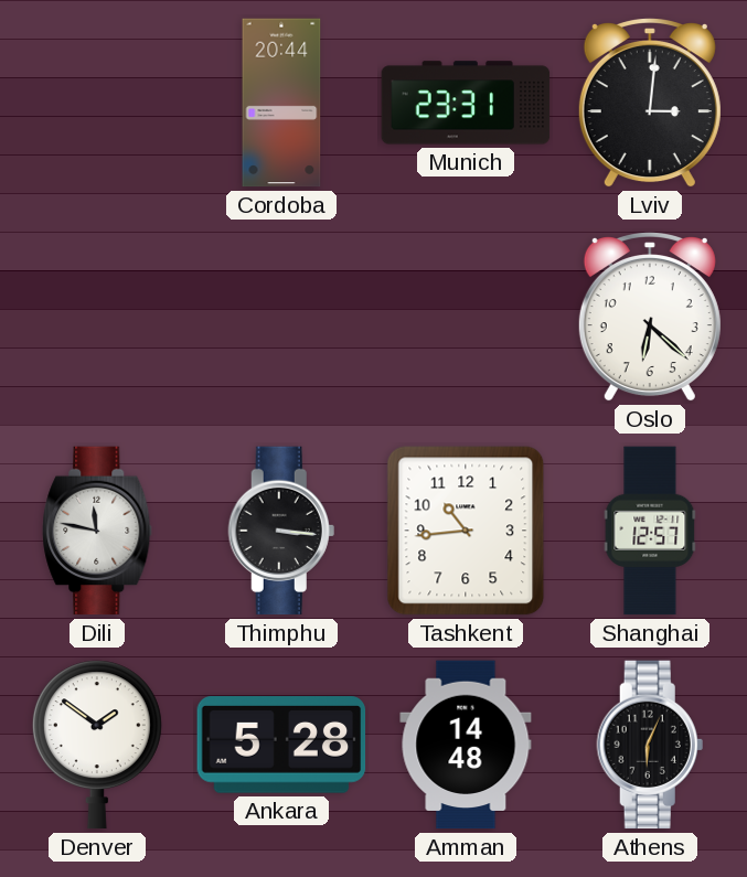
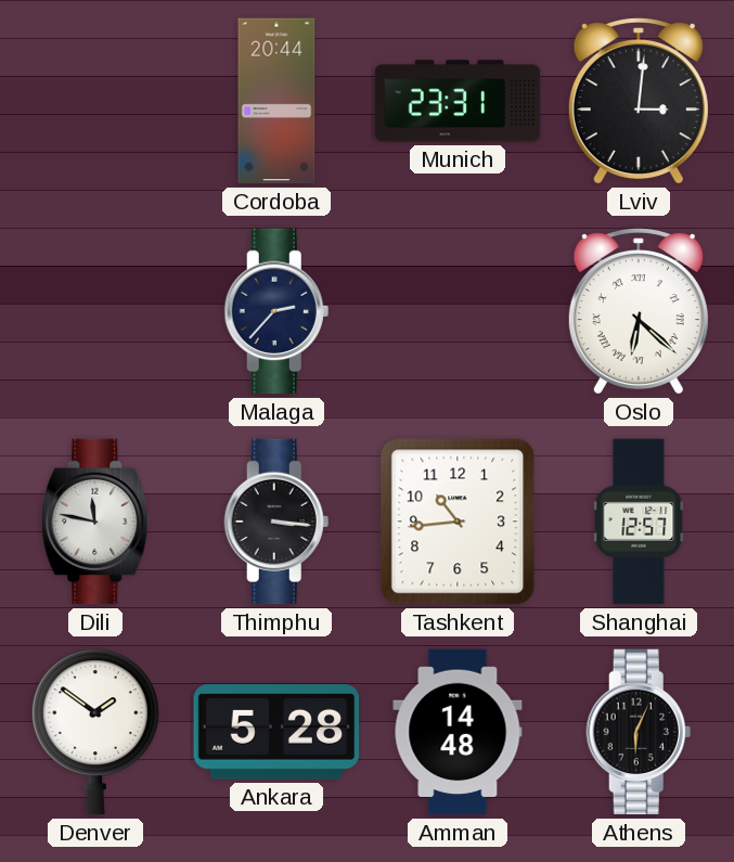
Malaga: none -> 2:37
Oslo numerals: Arabic -> Roman
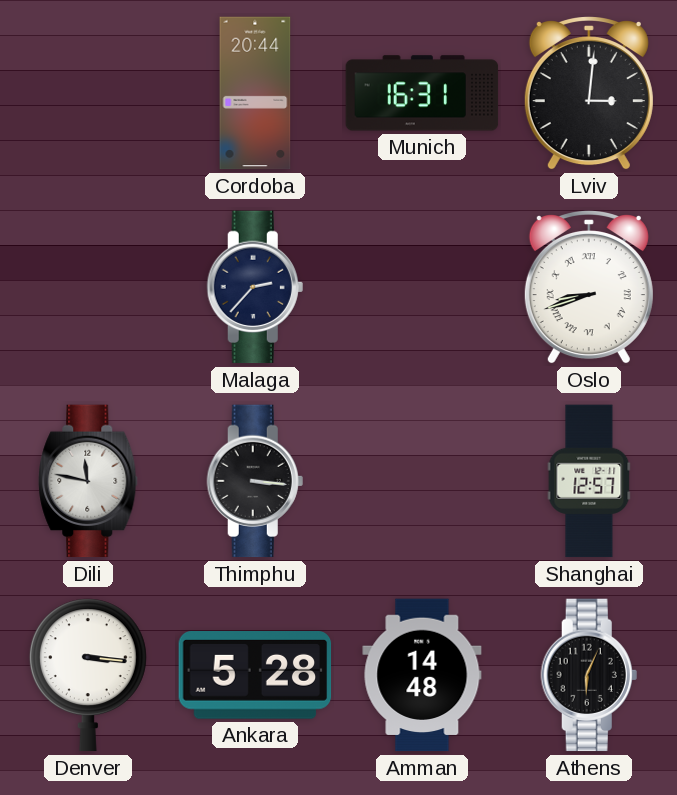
Munich: 23:31 -> 16:31
Oslo: 6:22 -> 8:42
Tashkent: 10:44 -> none
Denver: 1:51 -> 3:16
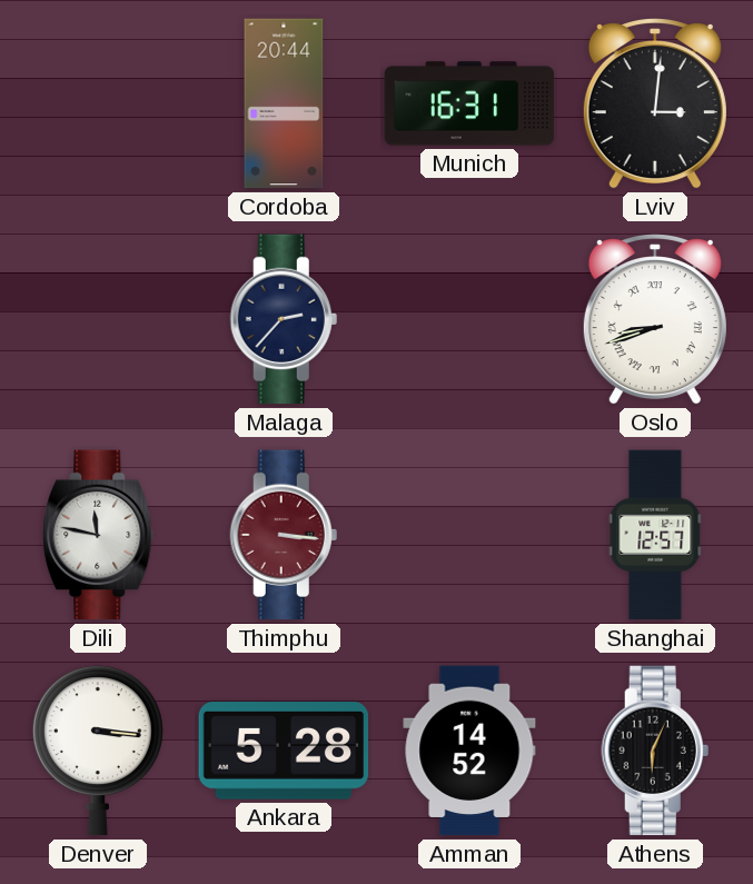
Thimphu dial: black -> burgundy
Amman: 14:48 -> 14:52
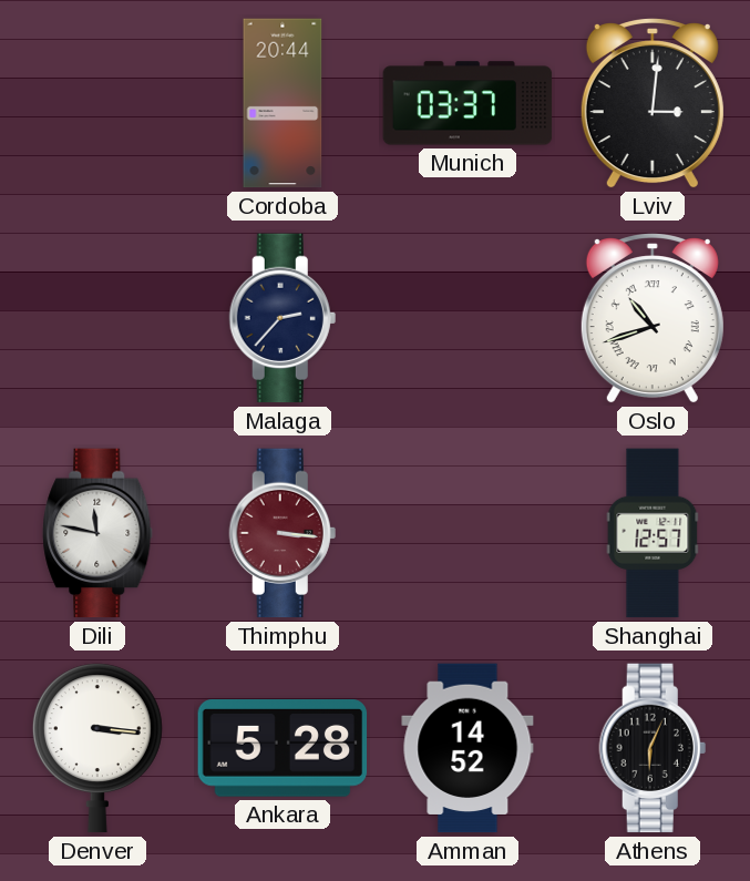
Munich: 16:31 -> 03:37
Oslo: 8:42 -> 10:42
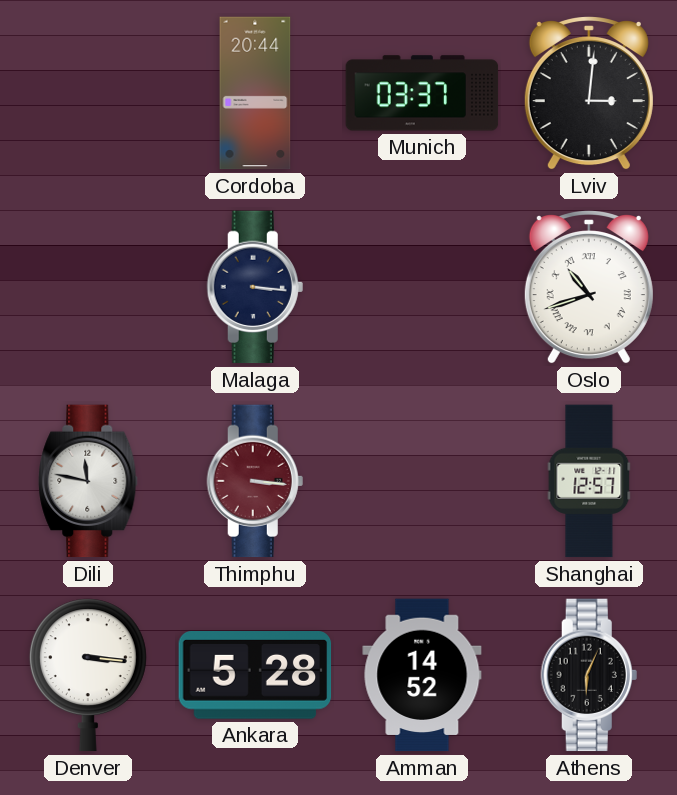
Malaga: 2:37 -> 3:16
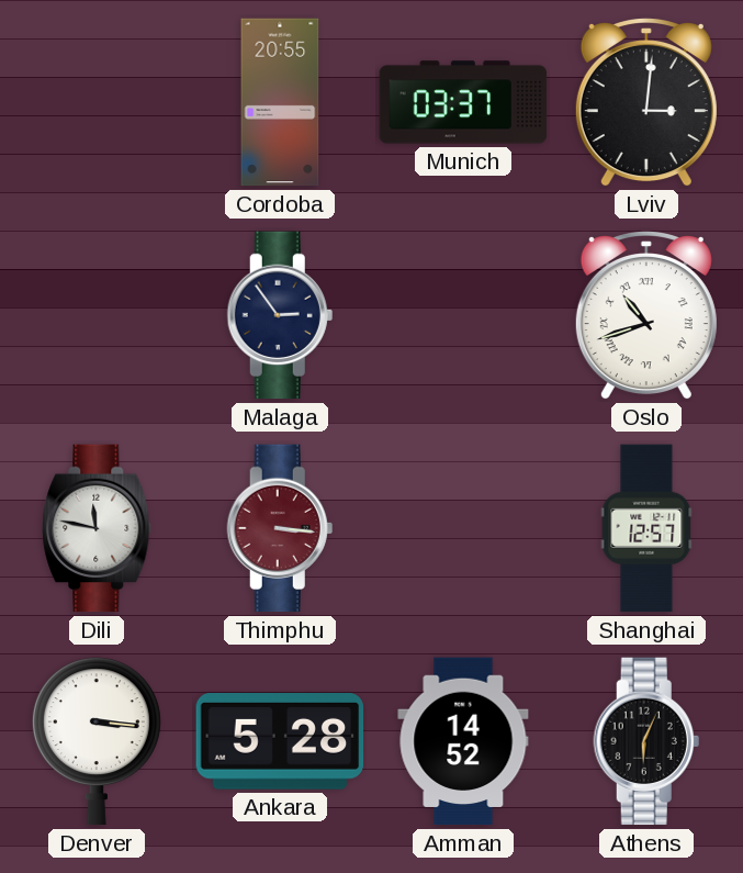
Cordoba: 20:44 -> 20:55
Malaga: 3:16 -> 2:54
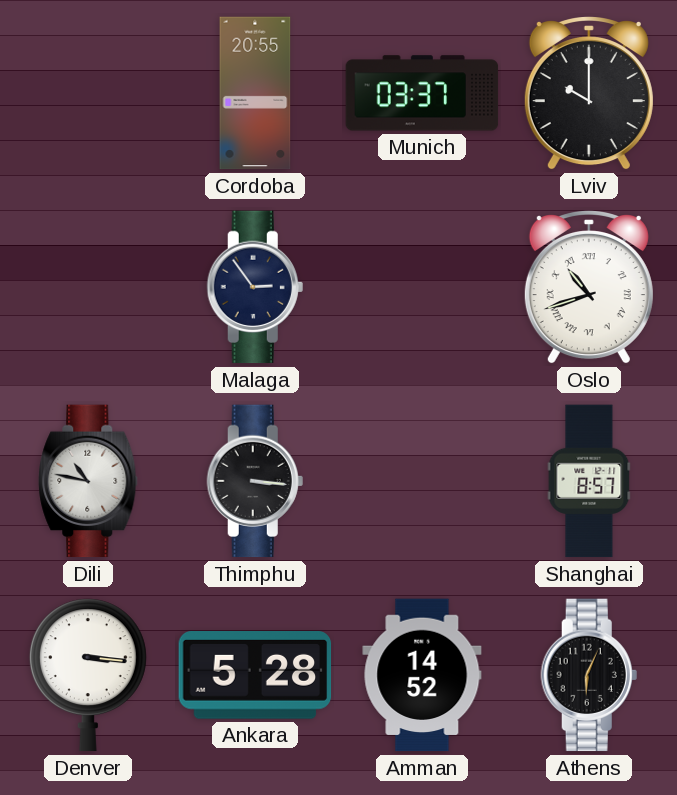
Lviv: 3:01 -> 10:00
Dili: 11:47 -> 10:47
Thimphu dial: burgundy -> black
Shanghai: 12:57 -> 8:57
